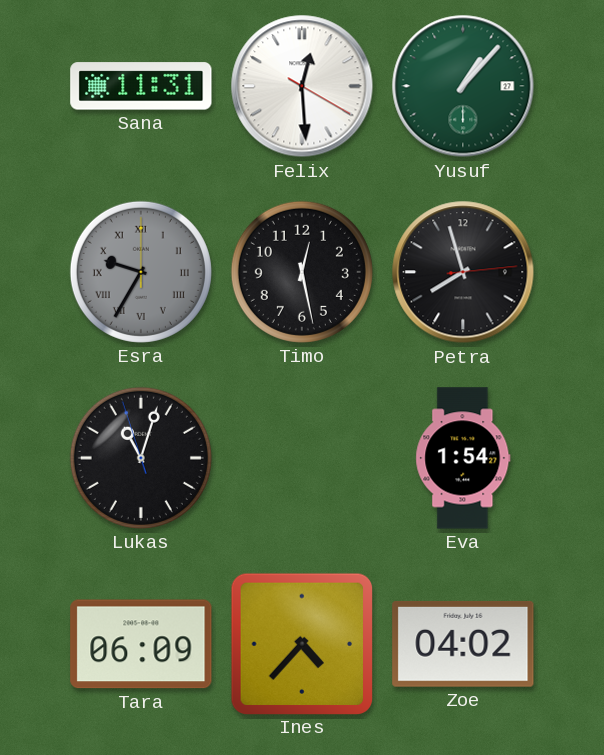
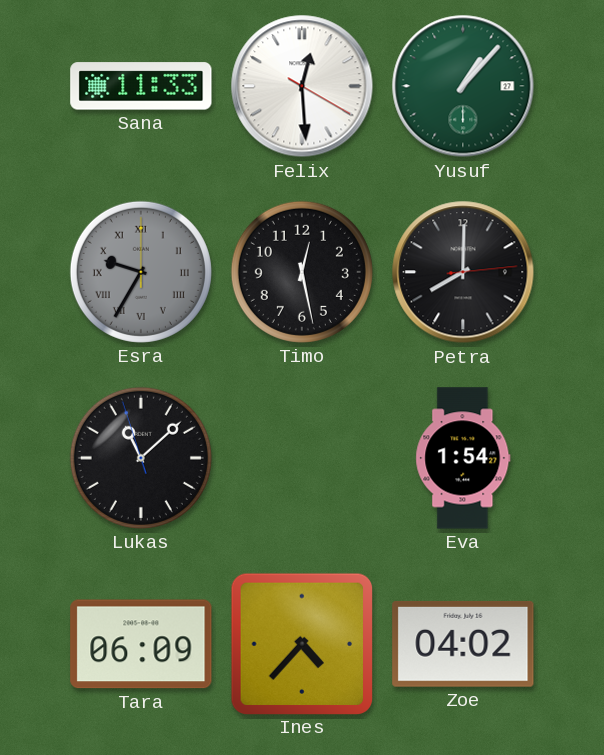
Sana: 11:31 -> 11:33
Petra: 7:57 -> 8:00
Lukas: 11:02 -> 11:07
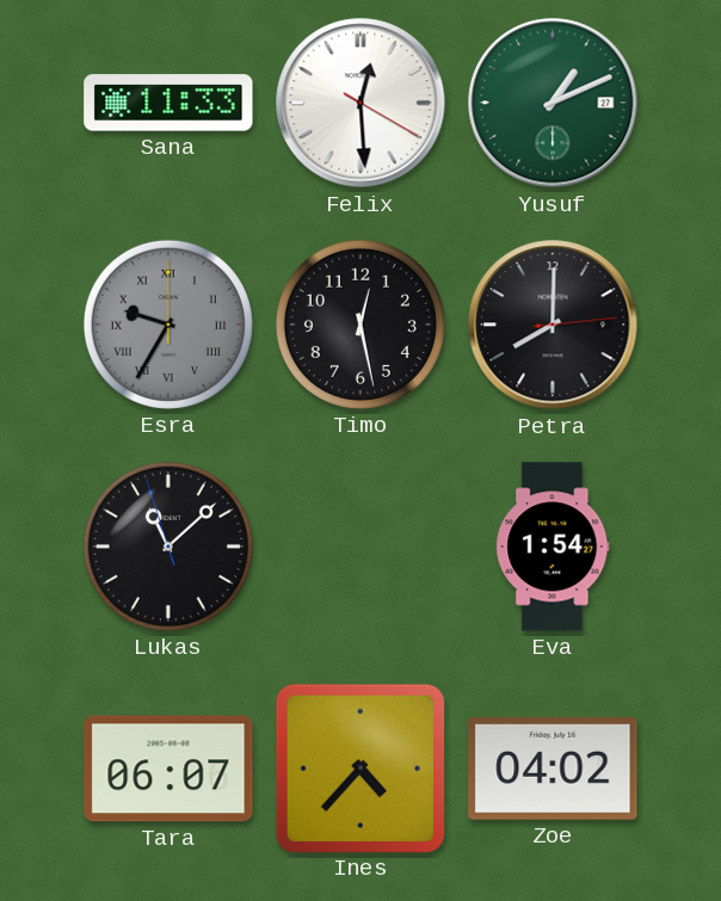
Yusuf: 1:07 -> 1:11
Tara: 06:09 -> 06:07
